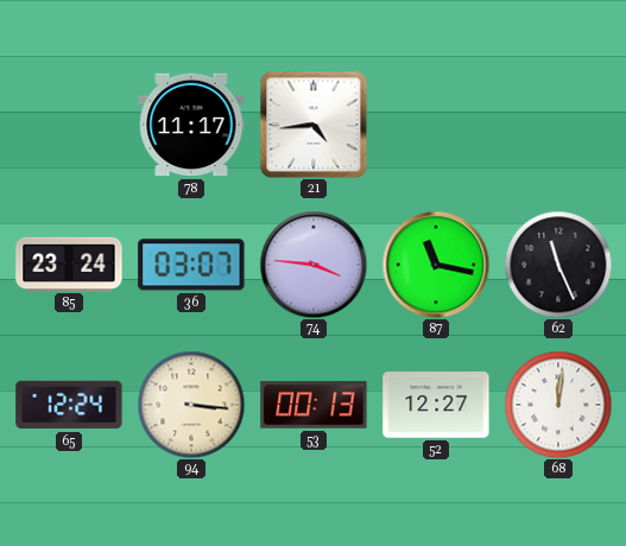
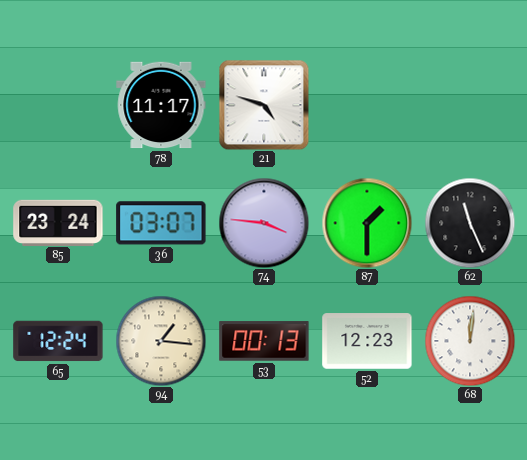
21: 4:44 -> 4:48
87: 11:17 -> 1:30
94: 3:16 -> 1:16
52: 12:27 -> 12:23
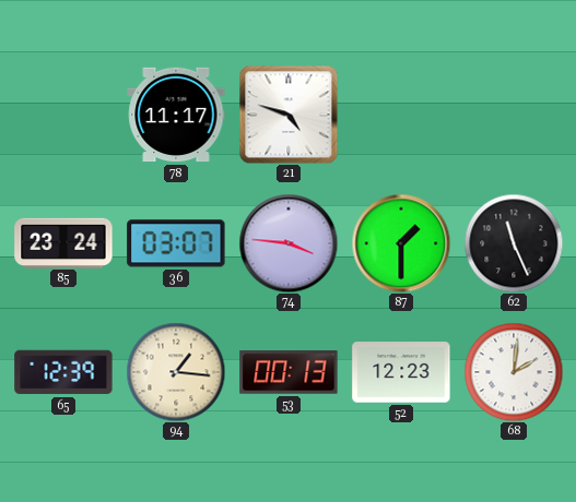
65: 12:24 -> 12:39
68: 12:01 -> 2:01
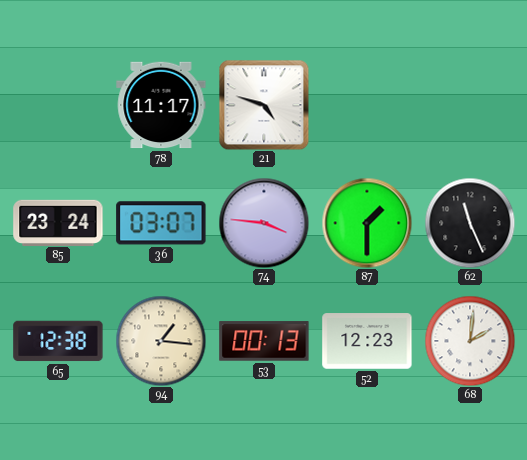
65: 12:39 -> 12:38
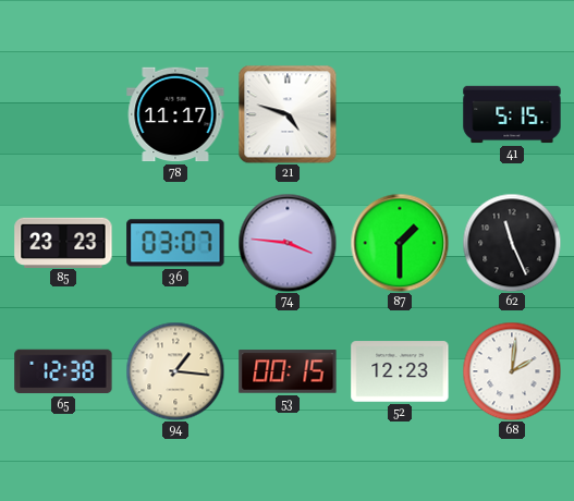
41: none -> 5:15
85: 23:24 -> 23:23
53: 00:13 -> 00:15
